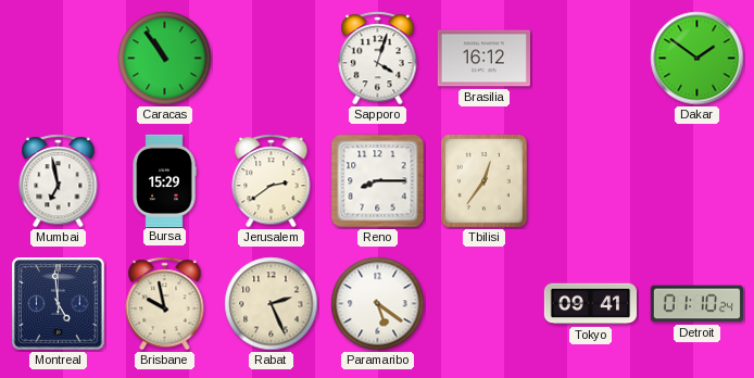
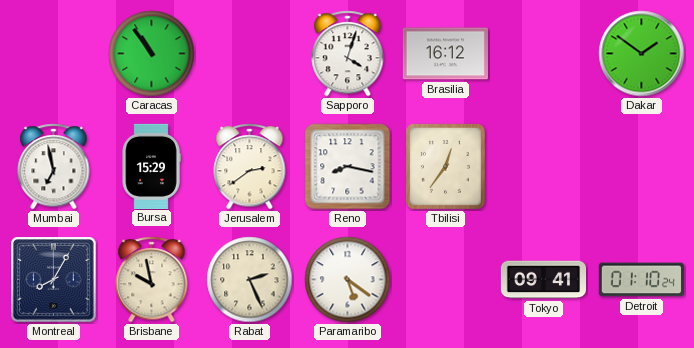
Reno: 8:15 -> 8:17
Montreal: 4:59 -> 8:05
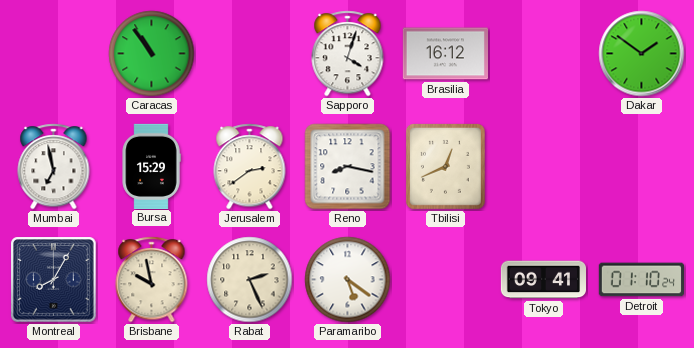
Tbilisi: 12:36 -> 12:41
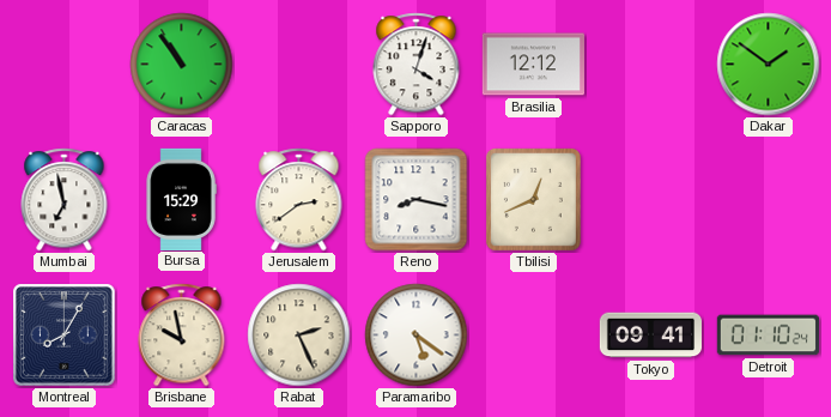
Brasilia: 16:12 -> 12:12
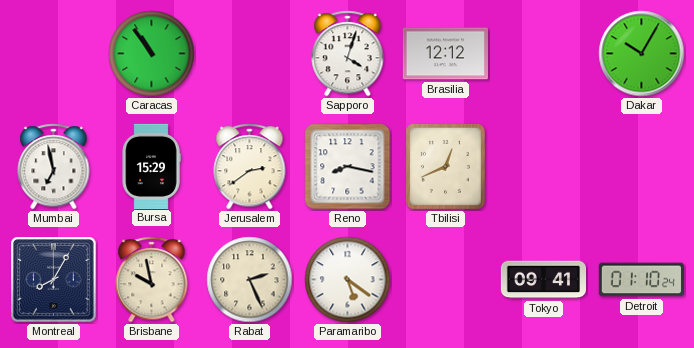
Dakar: 1:51 -> 10:05
